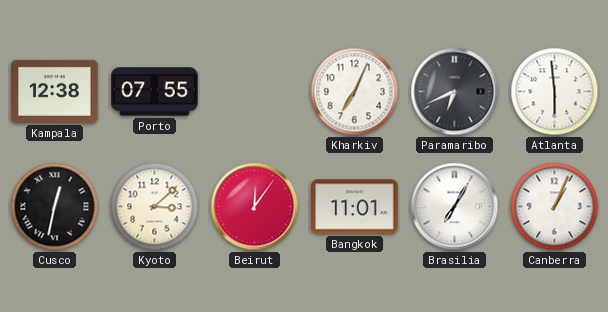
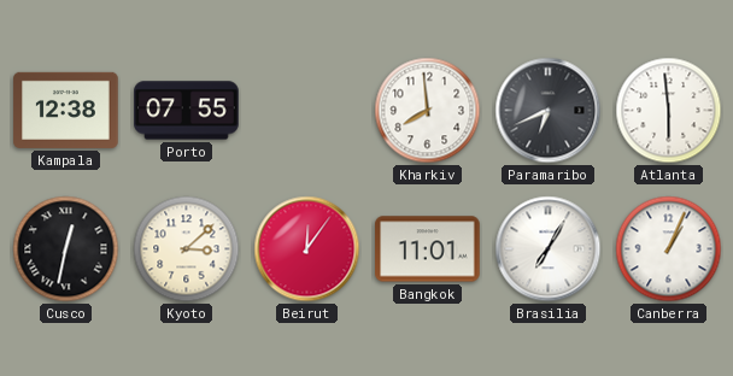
Kharkiv: 7:04 -> 7:59
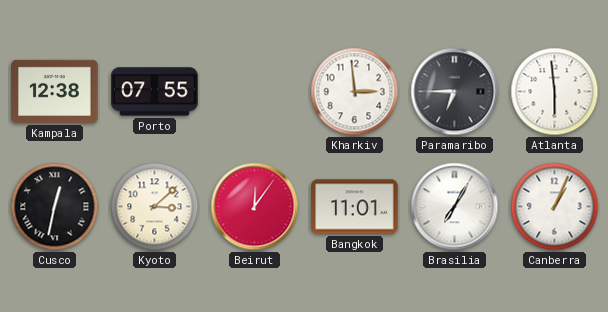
Kharkiv: 7:59 -> 2:59
Paramaribo: 6:41 -> 6:45
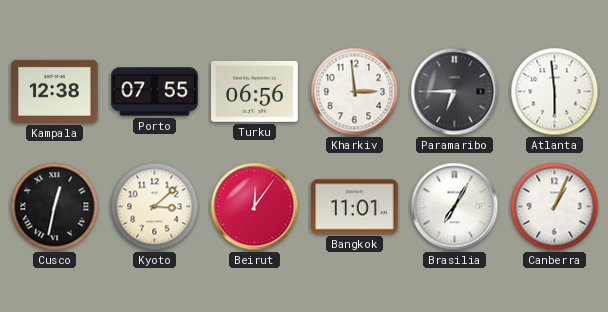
Turku: none -> 06:56
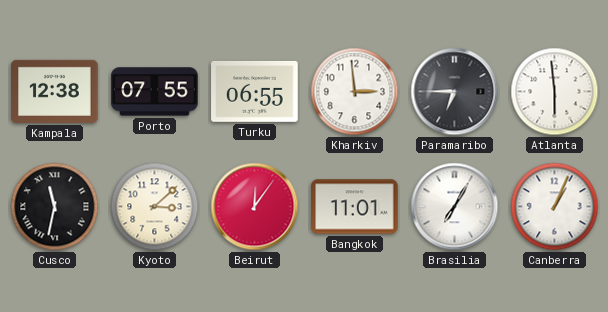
Turku: 06:56 -> 06:55
Cusco: 12:32 -> 11:32
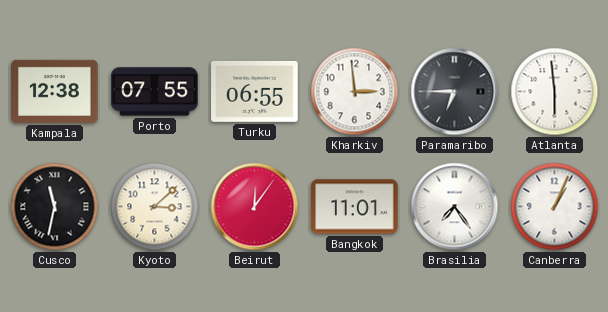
Brasilia: 7:05 -> 7:24
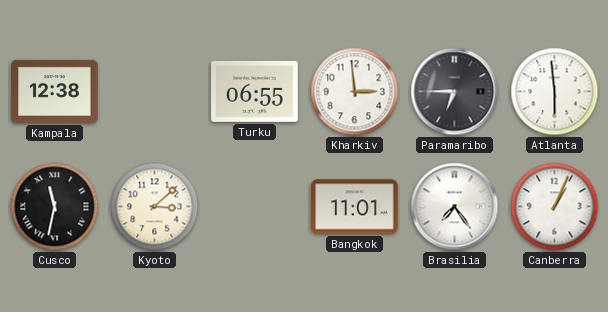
Porto: 07:55 -> none
Beirut: 12:06 -> none
